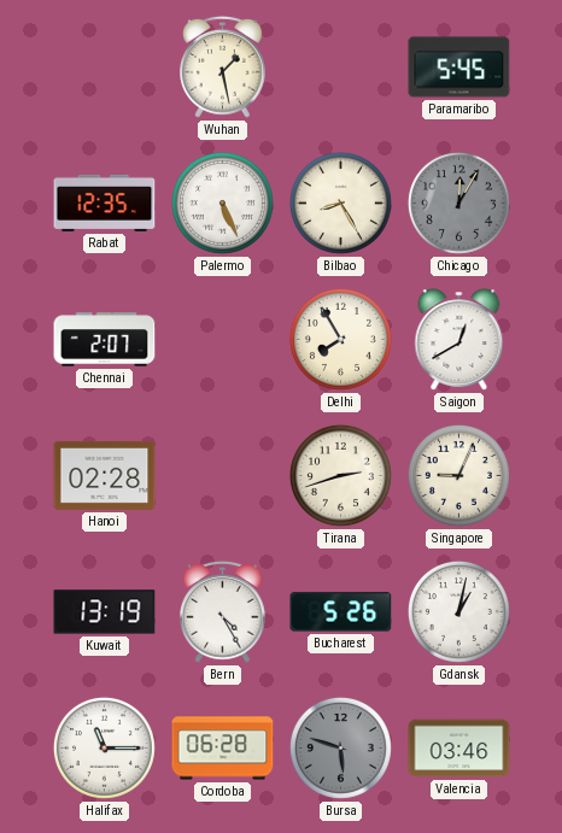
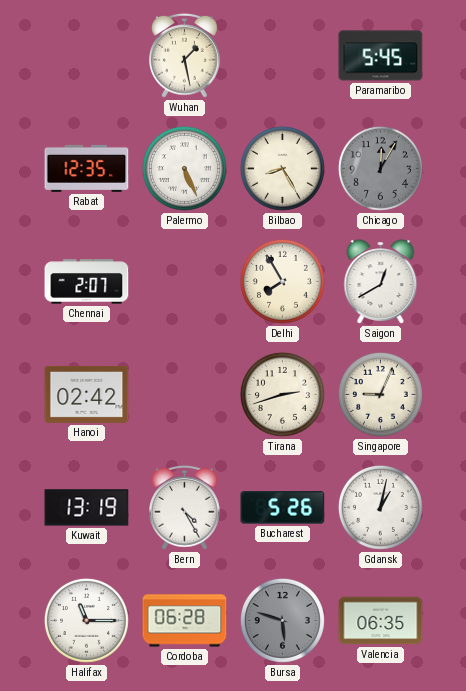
Hanoi: 02:28 -> 02:42
Valencia: 03:46 -> 06:35
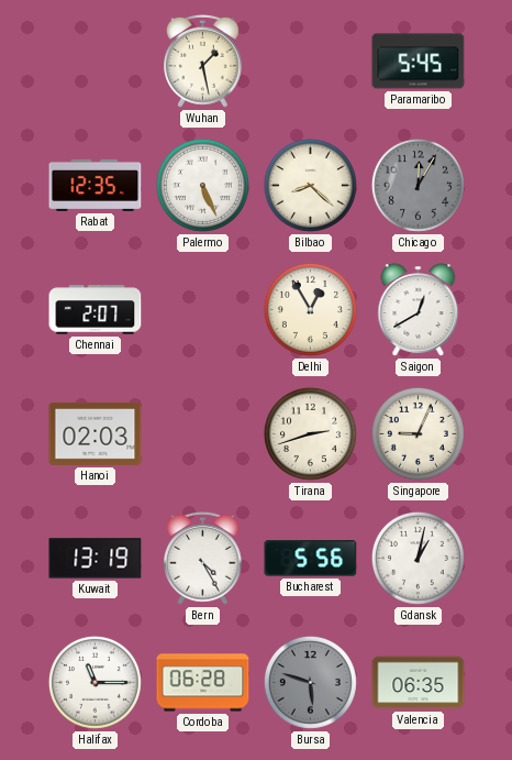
Bilbao: 8:25 -> 8:22
Delhi: 7:55 -> 12:55
Hanoi: 02:42 -> 02:03
Bucharest: 5:26 -> 5:56
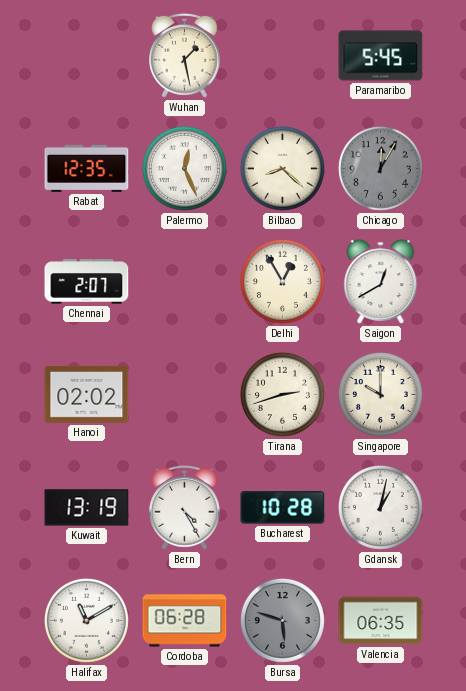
Palermo: 5:26 -> 12:26
Hanoi: 02:03 -> 02:02
Singapore: 9:04 -> 10:00
Bucharest: 5:56 -> 10:28
Halifax: 11:15 -> 11:10
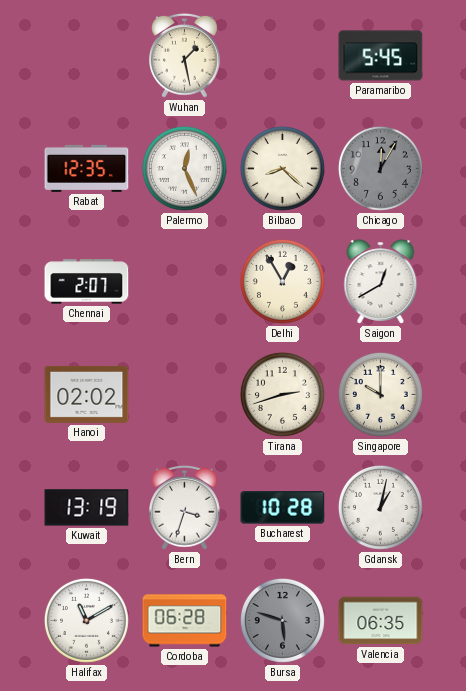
Bern: 4:25 -> 3:33
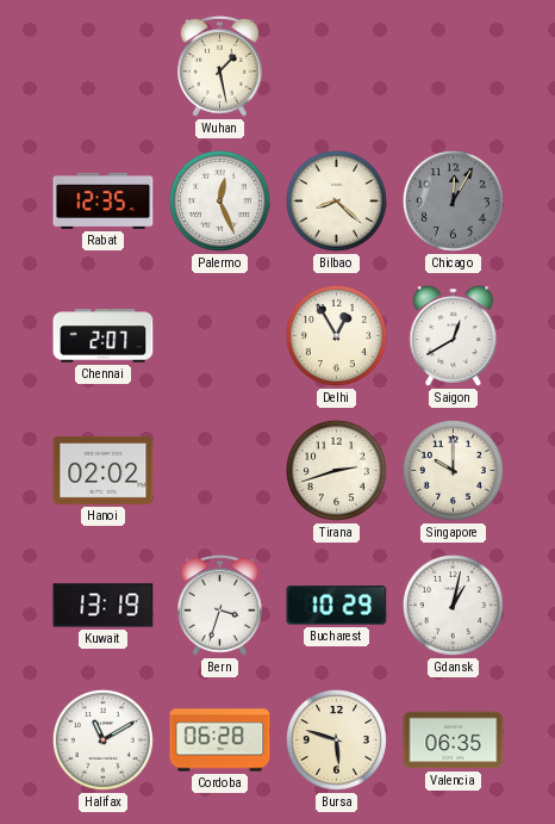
Paramaribo: 5:45 -> none
Bucharest: 10:28 -> 10:29
Bursa dial: grey -> cream
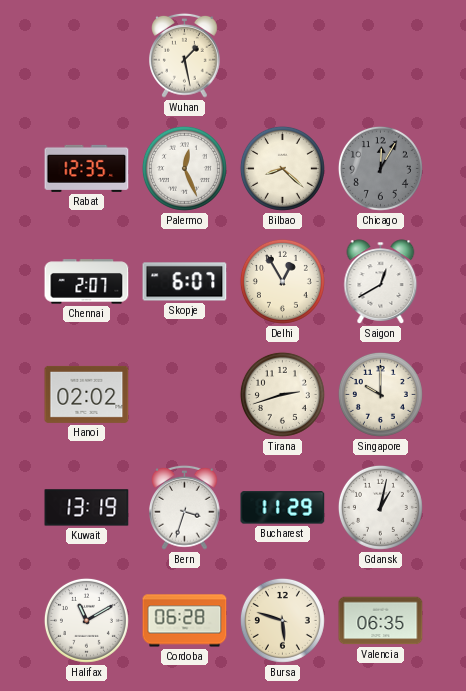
Skopje: none -> 6:07
Bucharest: 10:29 -> 11:29
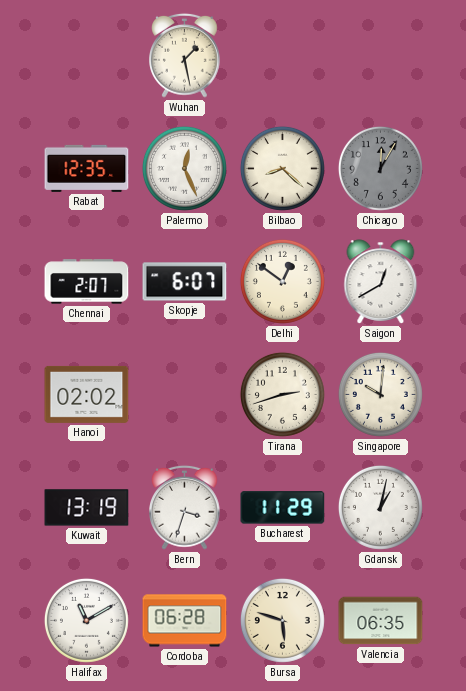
Delhi: 12:55 -> 12:51
Singapore: 10:00 -> 10:01
